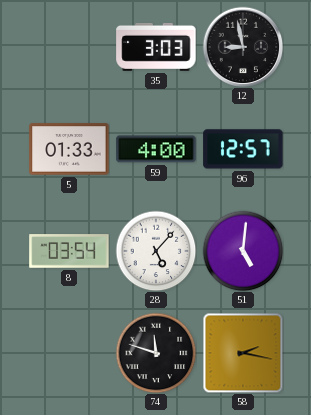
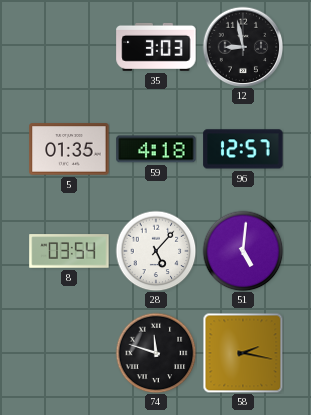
5: 01:33 -> 01:35
59: 4:00 -> 4:18
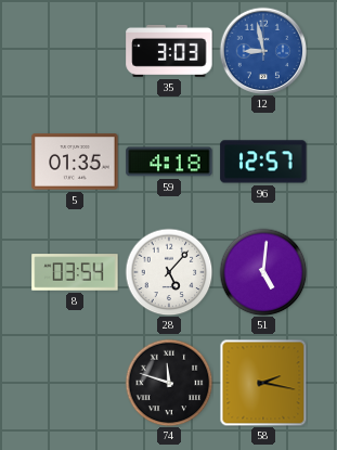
12 dial: black -> blue
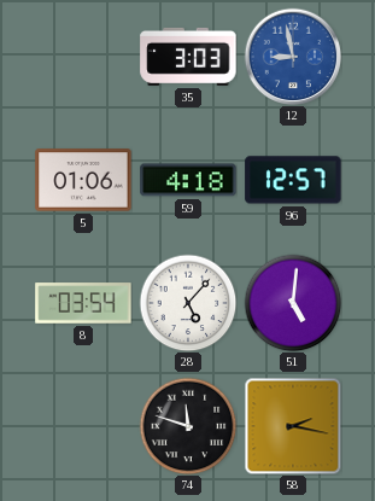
5: 01:35 -> 01:06
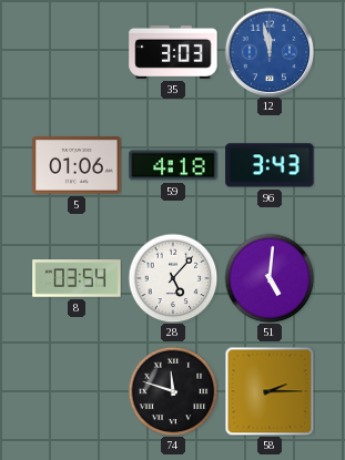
12: 8:58 -> 11:58
96: 12:57 -> 3:43
58: 2:17 -> 2:15
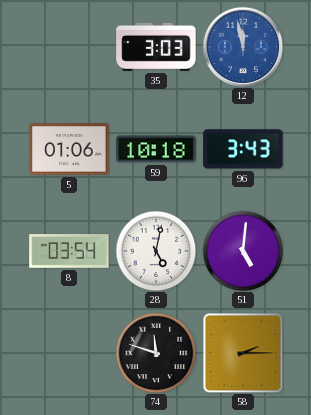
59: 4:18 -> 10:18
28: 5:07 -> 5:02
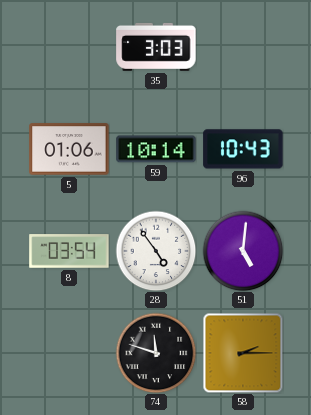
12: 11:58 -> none
59: 10:18 -> 10:14
96: 3:43 -> 10:43
28: 5:02 -> 4:54
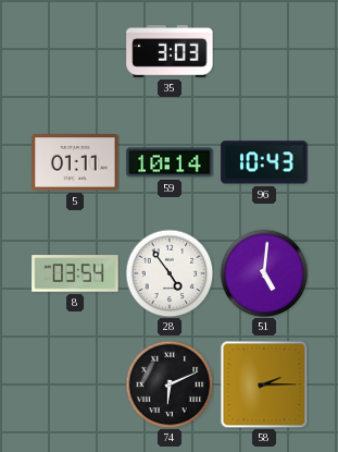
5: 01:06 -> 01:11
74: 11:48 -> 6:11
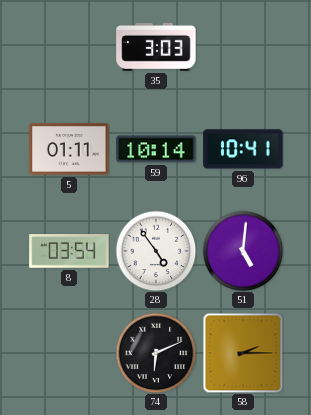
96: 10:43 -> 10:41
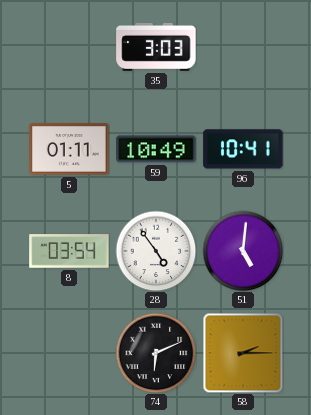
59: 10:14 -> 10:49
